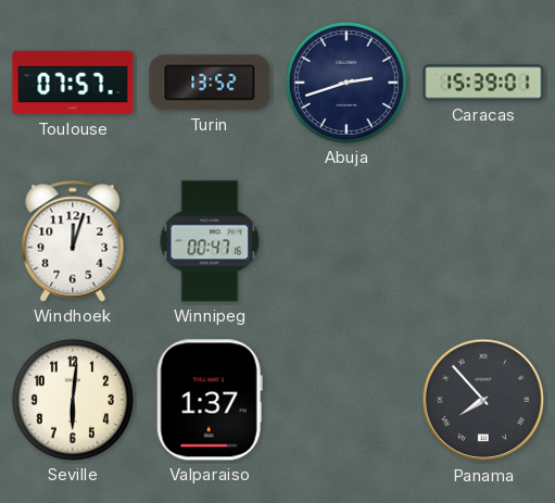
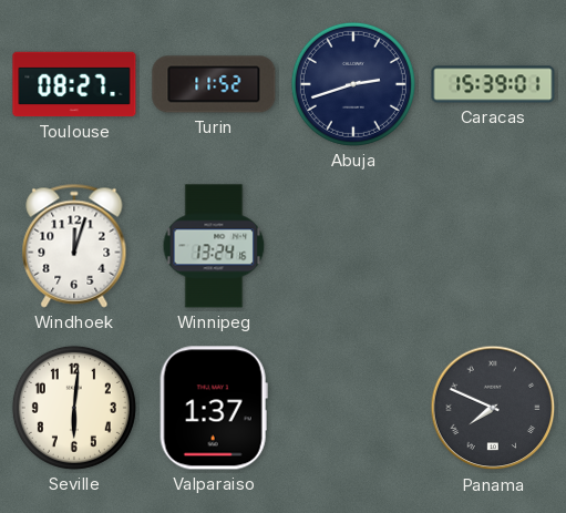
Toulouse: 07:57 -> 08:27
Turin: 13:52 -> 11:52
Winnipeg: 00:47 -> 13:24
Panama: 7:53 -> 7:49
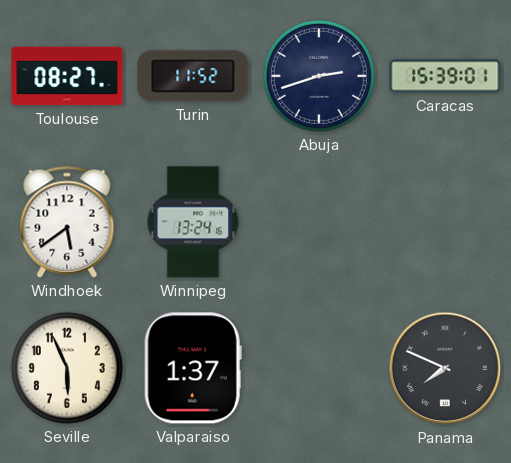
Windhoek: 12:03 -> 5:39
Seville: 6:01 -> 5:56
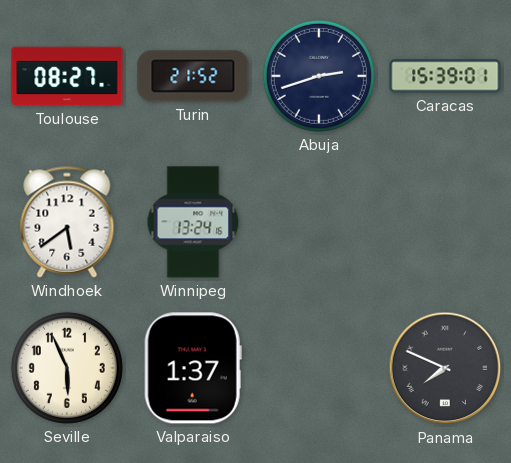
Turin: 11:52 -> 21:52
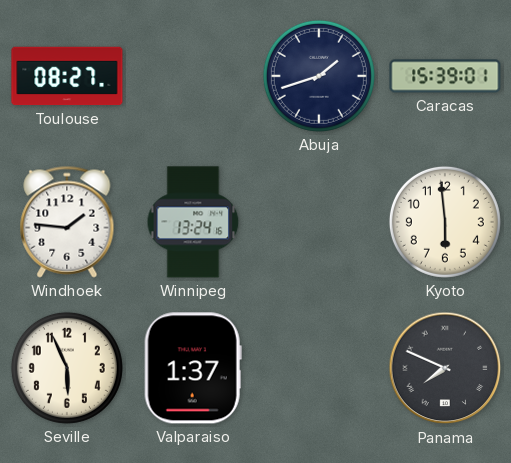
Turin: 21:52 -> none
Abuja: 2:42 -> 1:42
Windhoek: 5:39 -> 1:46
Kyoto: none -> 5:59
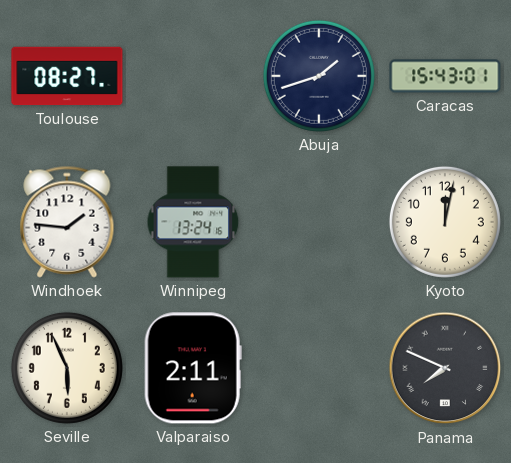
Caracas: 15:39 -> 15:43
Kyoto: 5:59 -> 12:02
Valparaiso: 1:37 -> 2:11
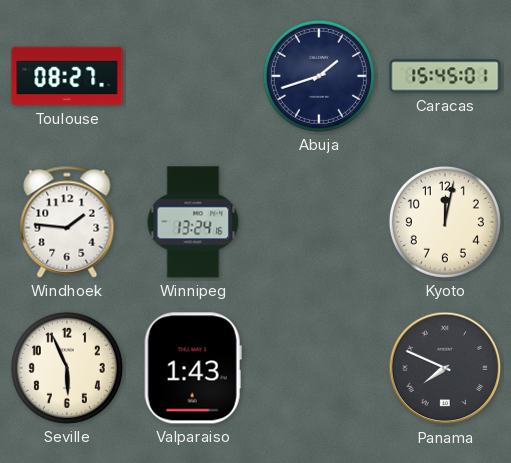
Caracas: 15:43 -> 15:45
Valparaiso: 2:11 -> 1:43
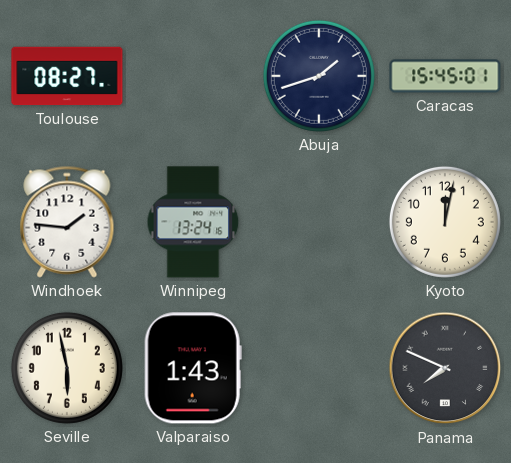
Seville: 5:56 -> 5:58
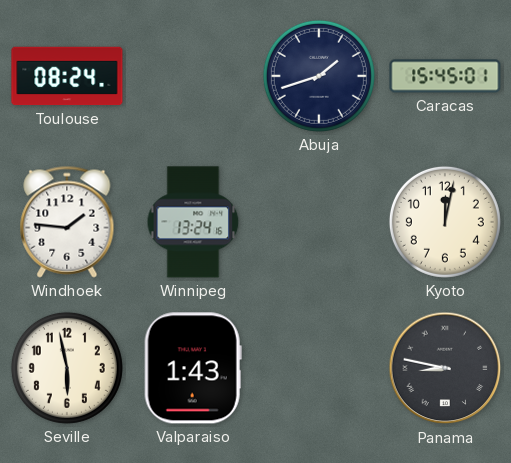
Toulouse: 08:27 -> 08:24
Panama: 7:49 -> 8:47
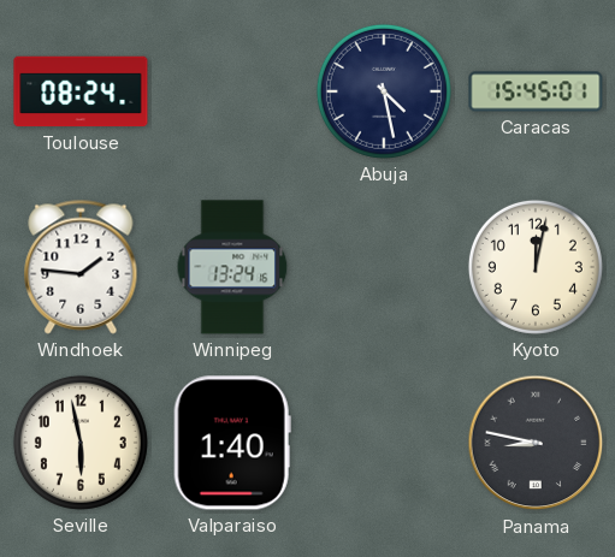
Abuja: 1:42 -> 4:28
Valparaiso: 1:43 -> 1:40
